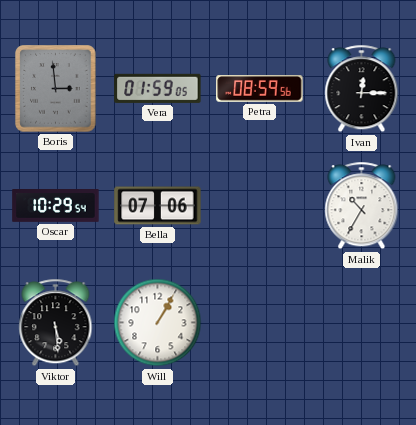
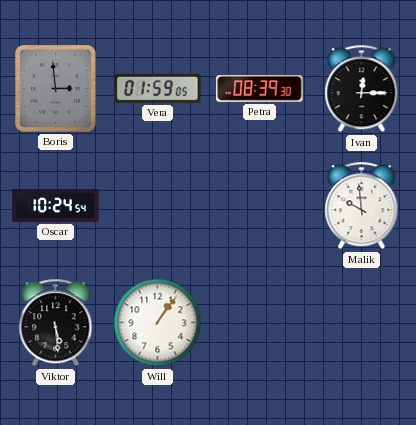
Petra: 08:59 -> 08:39
Oscar: 10:29 -> 10:24
Bella: 07:06 -> none
Malik: 10:35 -> 9:59
Will: 1:05 -> 1:06
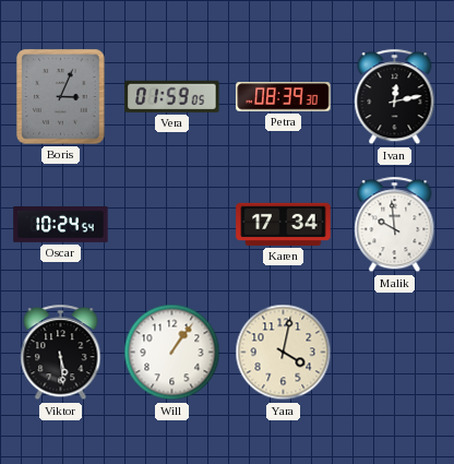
Boris: 2:59 -> 3:04
Ivan: 12:15 -> 12:13
Karen: none -> 17:34
Yara: none -> 4:02
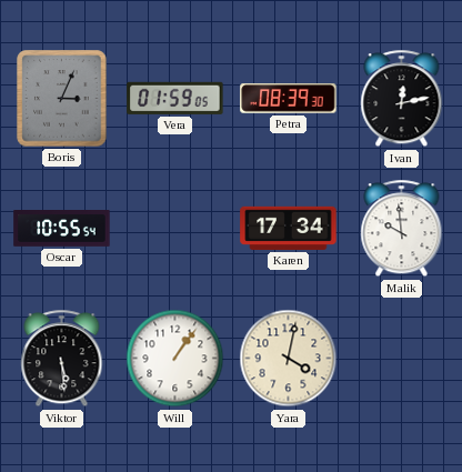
Oscar: 10:24 -> 10:55
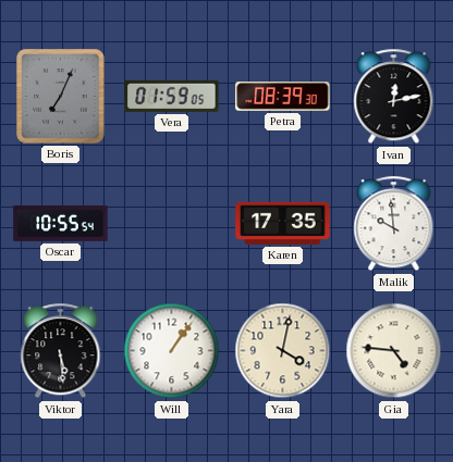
Boris: 3:04 -> 7:04
Karen: 17:34 -> 17:35
Gia: none -> 4:46
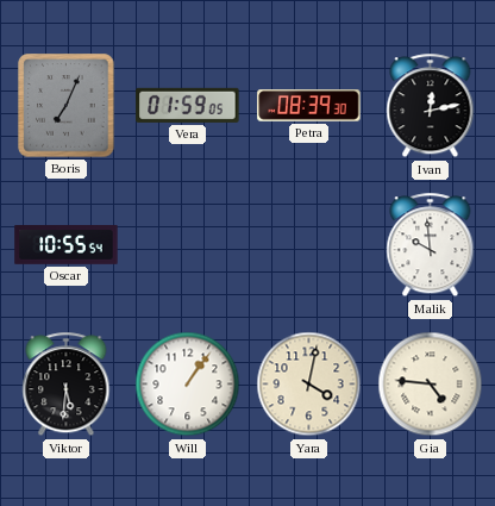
Karen: 17:35 -> none
Viktor: 5:29 -> 5:31
